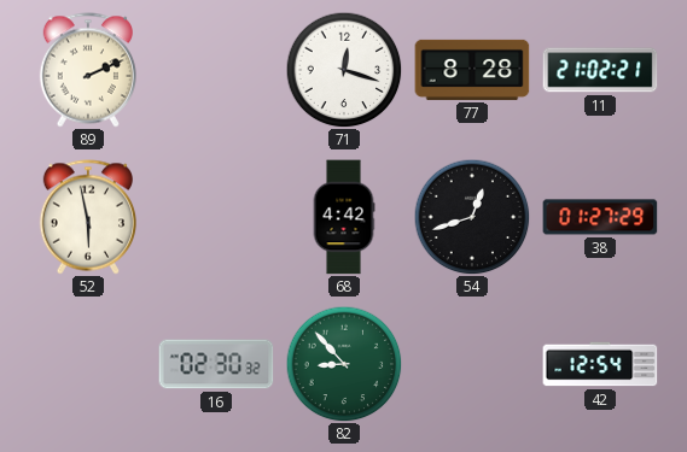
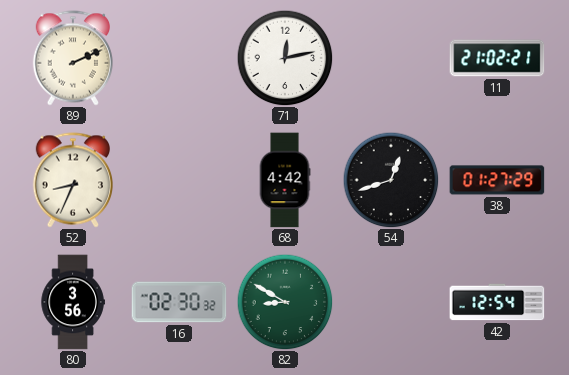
71: 12:18 -> 12:13
77: 8:28 -> none
52: 5:58 -> 8:34
80: none -> 3:56
82: 8:53 -> 8:50
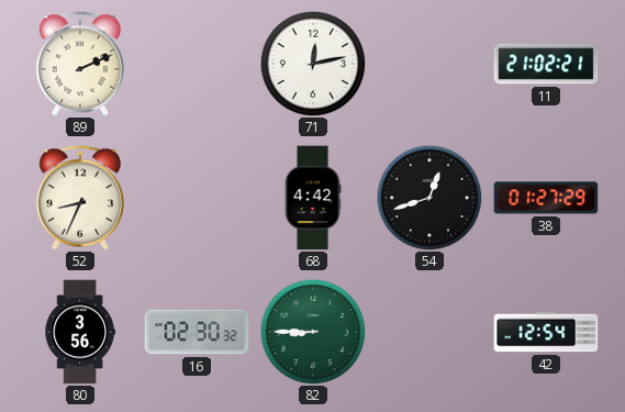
82: 8:50 -> 8:45
